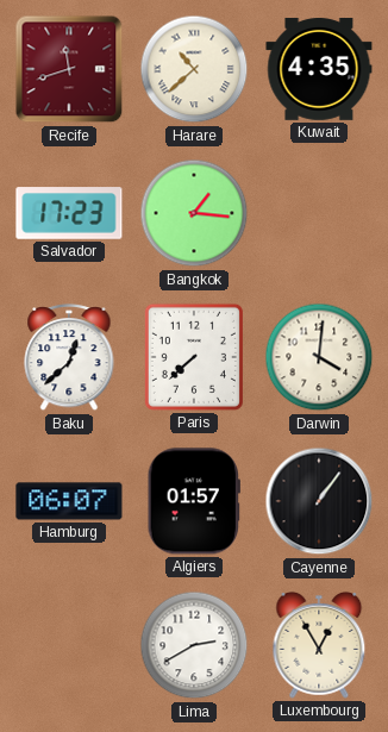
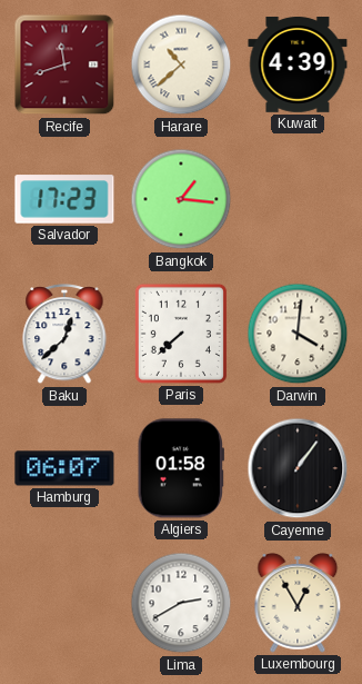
Kuwait: 4:35 -> 4:39
Algiers: 01:57 -> 01:58
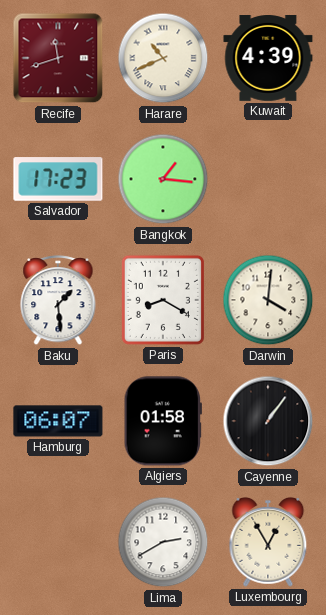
Harare: 10:38 -> 10:41
Baku: 12:38 -> 1:29
Paris: 7:38 -> 8:20
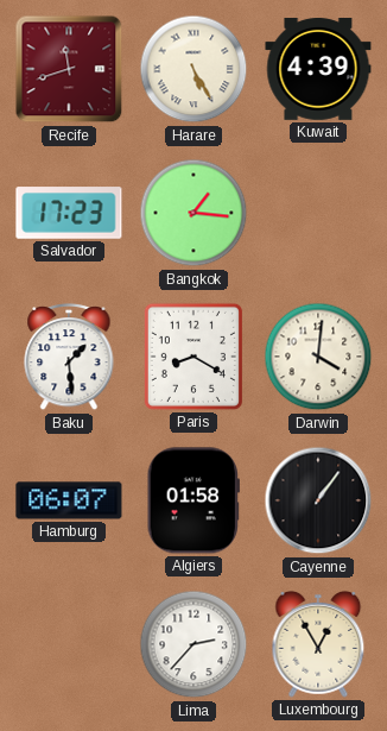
Harare: 10:41 -> 5:25
Lima: 2:40 -> 2:37
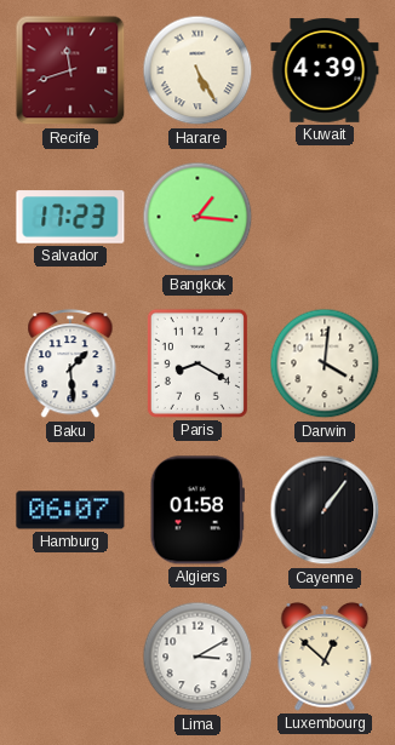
Lima: 2:37 -> 3:10
Luxembourg: 12:55 -> 12:52
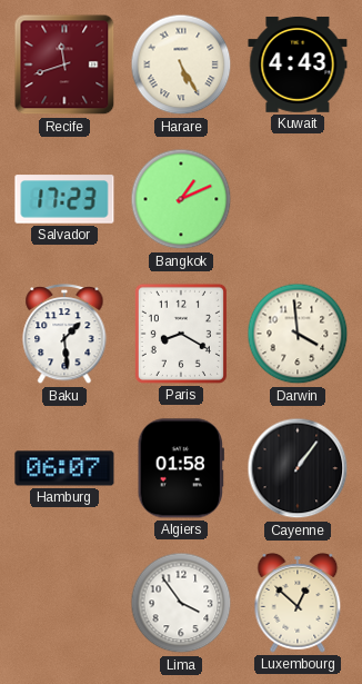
Kuwait: 4:39 -> 4:43
Bangkok: 1:16 -> 1:11
Darwin: 4:01 -> 3:59
Lima: 3:10 -> 3:54
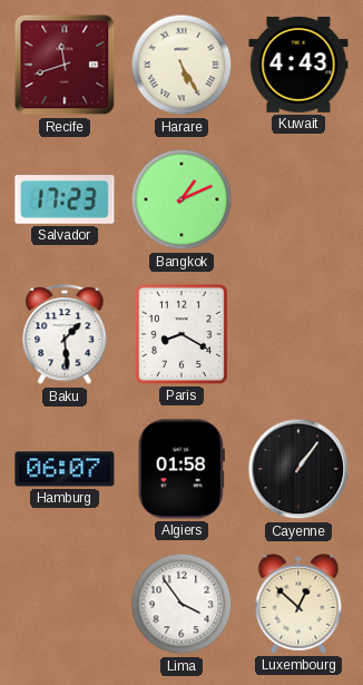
Darwin: 3:59 -> none
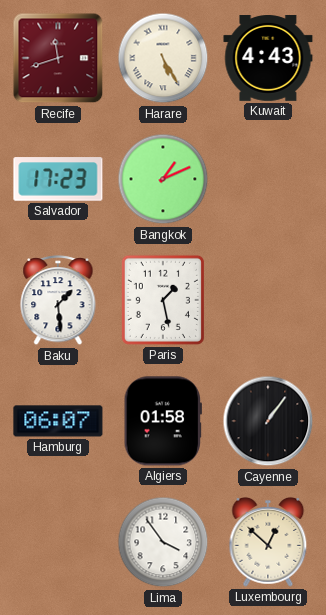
Paris: 8:20 -> 1:28
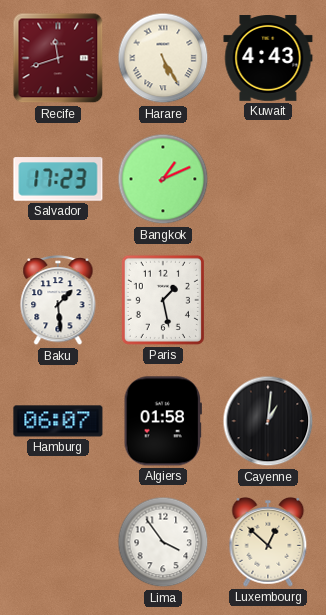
Cayenne: 1:06 -> 1:01
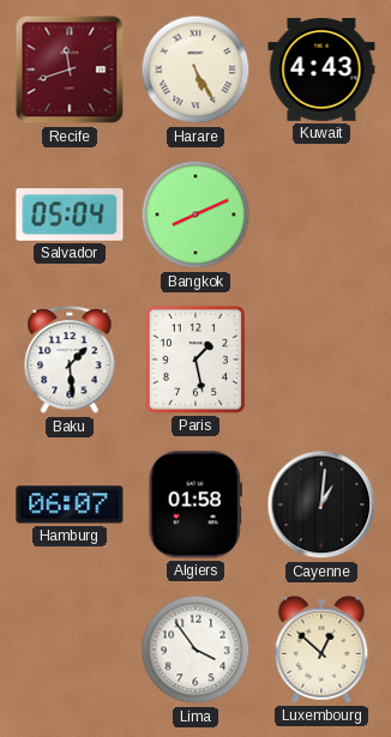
Salvador: 17:23 -> 05:04
Bangkok: 1:11 -> 8:11
